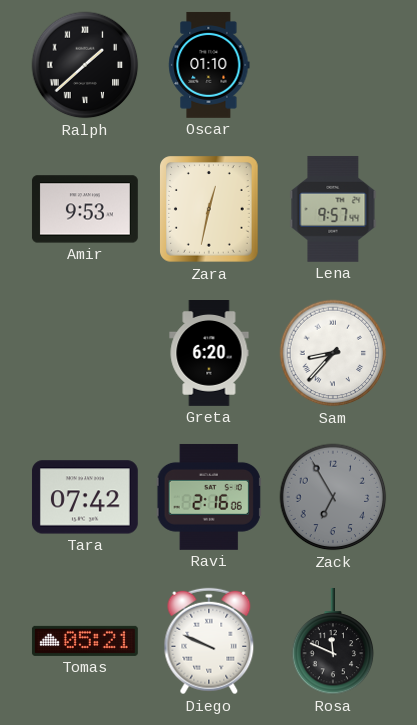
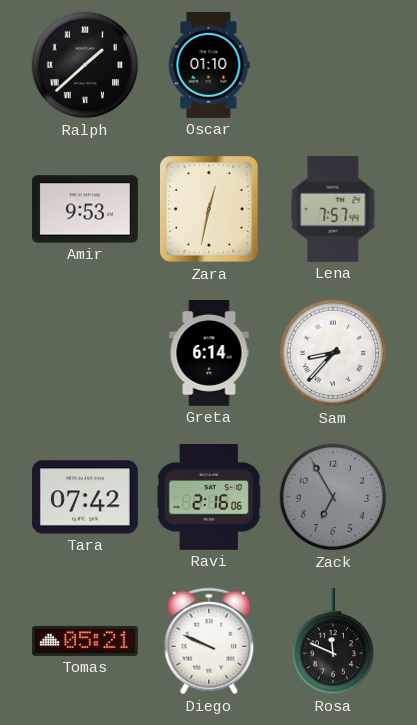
Lena: 9:57 -> 7:57
Greta: 6:20 -> 6:14
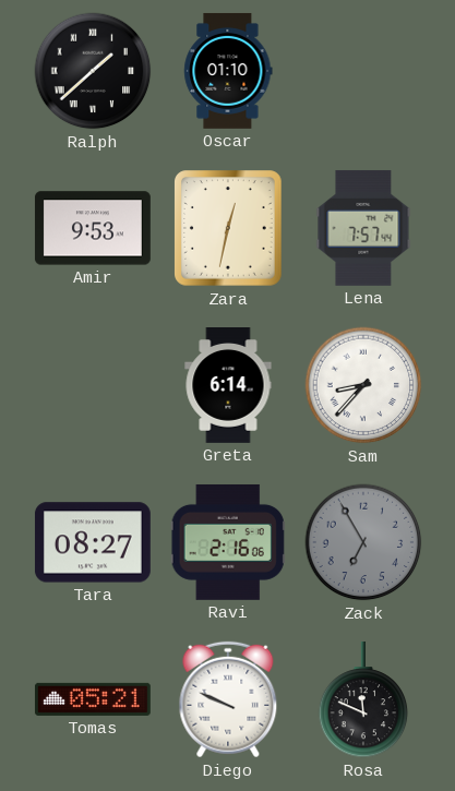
Tara: 07:42 -> 08:27
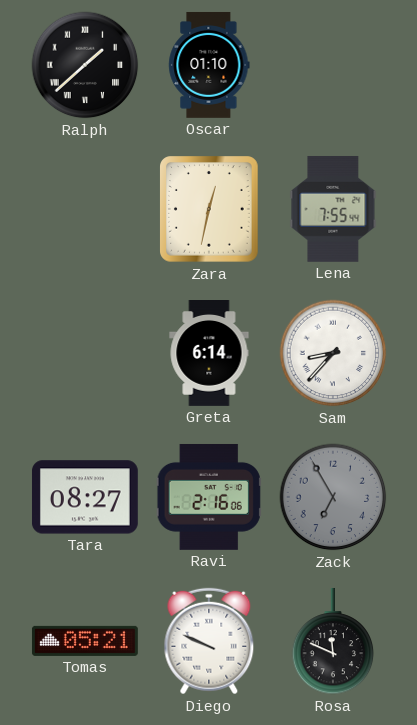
Amir: 9:53 -> none
Lena: 7:57 -> 7:55
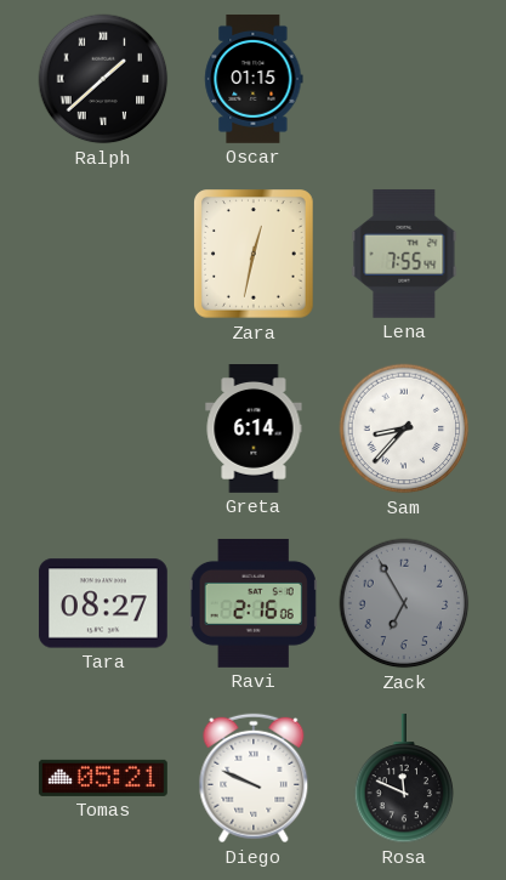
Oscar: 01:10 -> 01:15
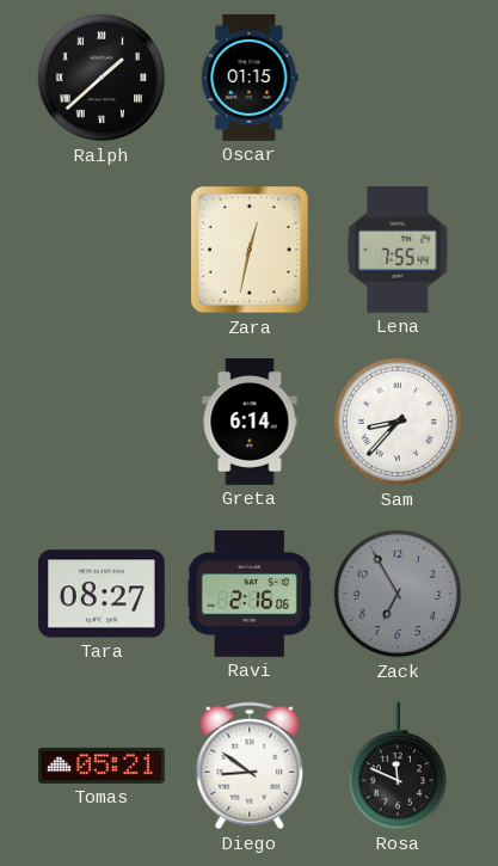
Diego: 9:49 -> 8:51
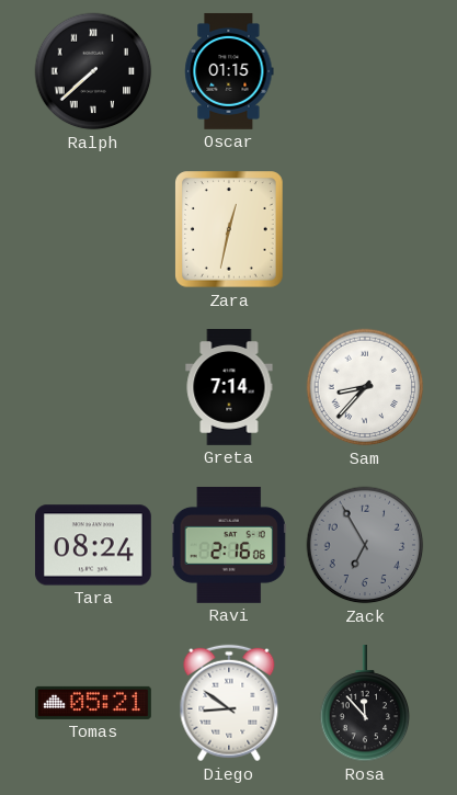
Ralph: 1:38 -> 7:38
Lena: 7:55 -> none
Greta: 6:14 -> 7:14
Tara: 08:27 -> 08:24
Rosa: 11:49 -> 11:53
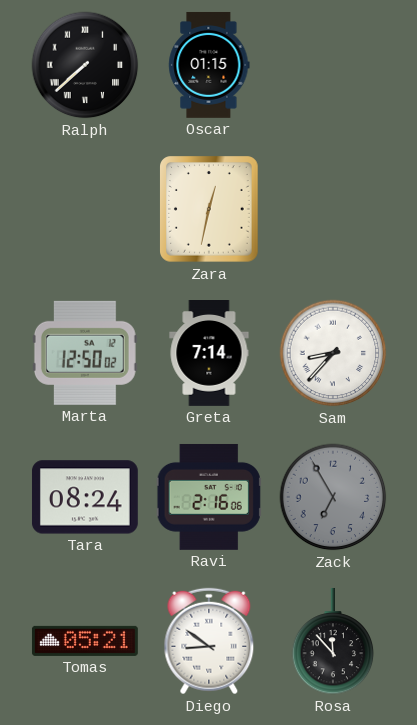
Marta: none -> 12:50
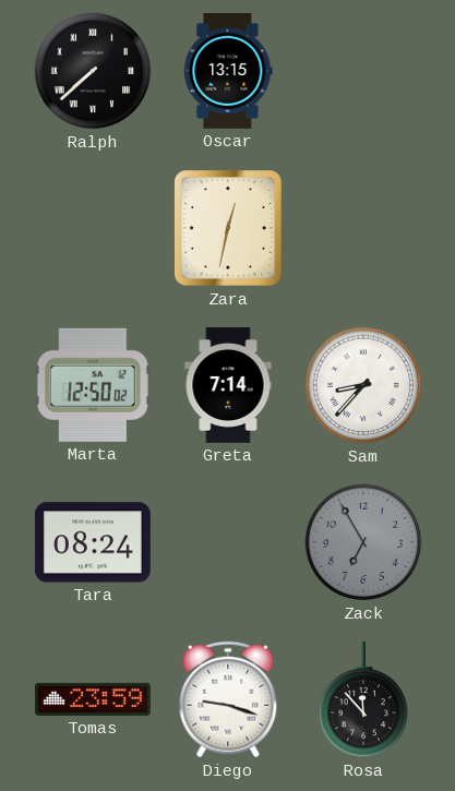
Oscar: 01:15 -> 13:15
Ravi: 2:16 -> none
Tomas: 05:21 -> 23:59
Diego: 8:51 -> 9:18
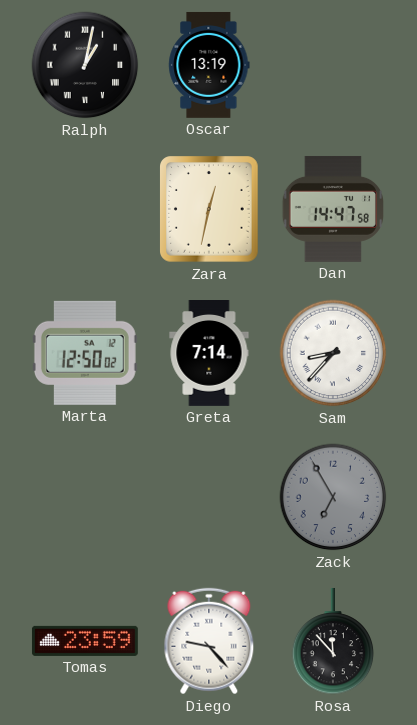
Ralph: 7:38 -> 1:02
Oscar: 13:15 -> 13:19
Dan: none -> 14:47
Tara: 08:24 -> none
Diego: 9:18 -> 9:23
